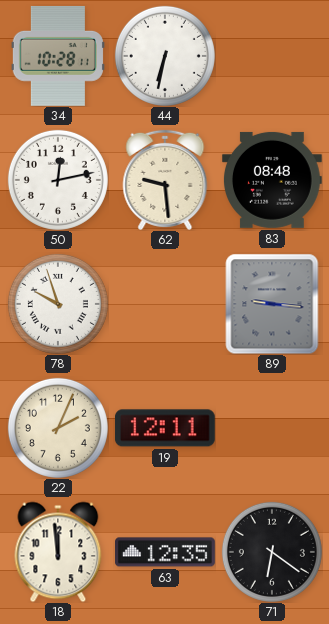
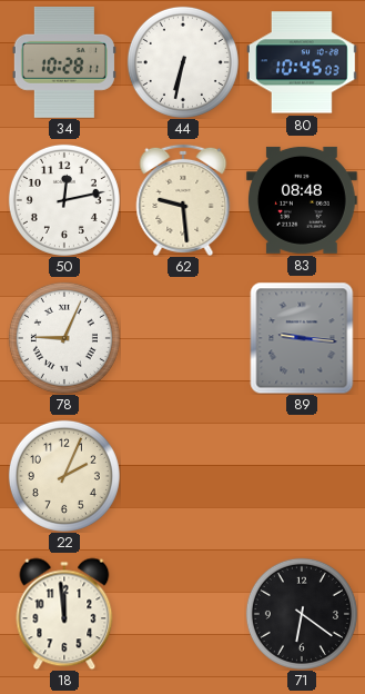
80: none -> 10:45
78: 9:57 -> 9:04
19: 12:11 -> none
63: 12:35 -> none
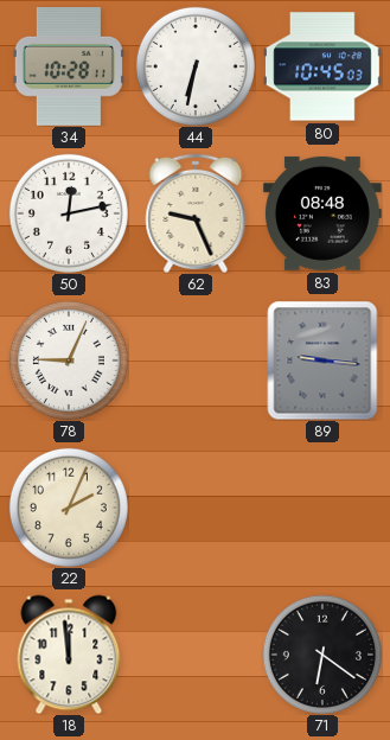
62: 9:29 -> 9:26
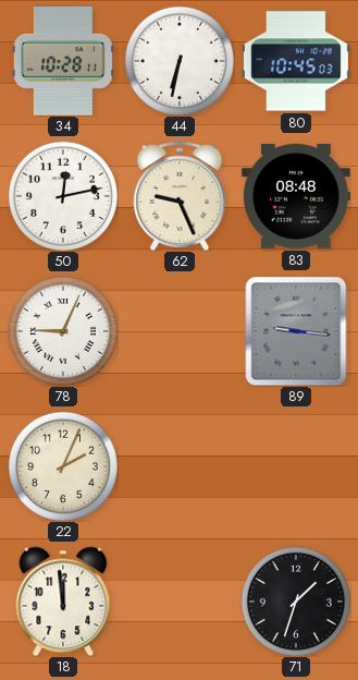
71: 6:21 -> 1:33
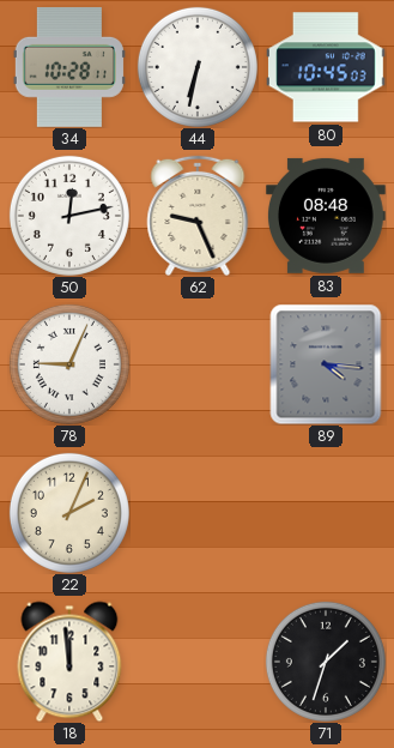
89: 9:16 -> 4:16
